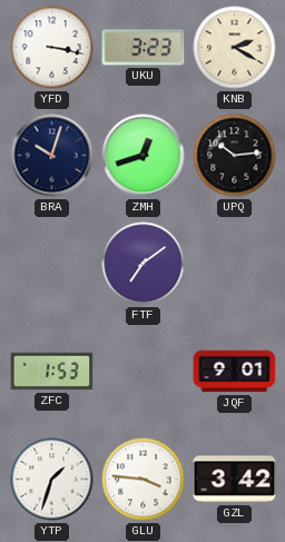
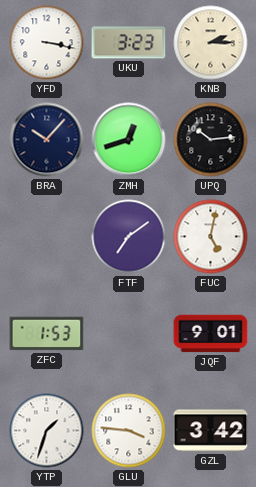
KNB: 2:20 -> 2:15
BRA: 10:03 -> 10:07
FUC: none -> 5:02
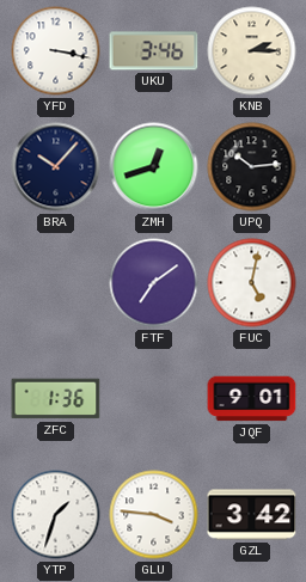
UKU: 3:23 -> 3:46
ZFC: 1:53 -> 1:36
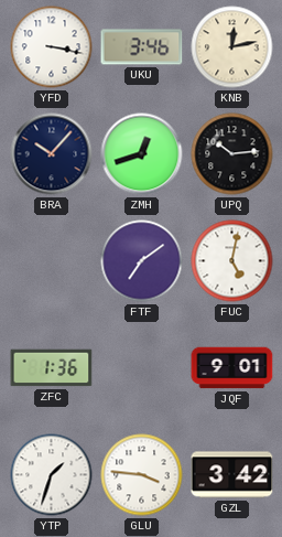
KNB: 2:15 -> 12:13
